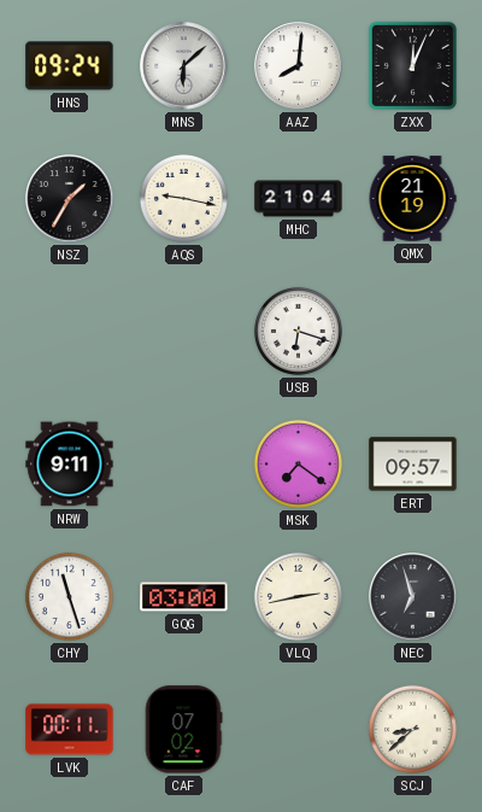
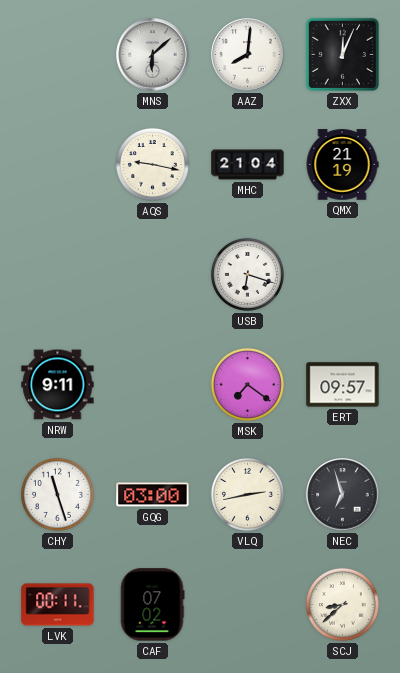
HNS: 09:24 -> none
NSZ: 1:35 -> none
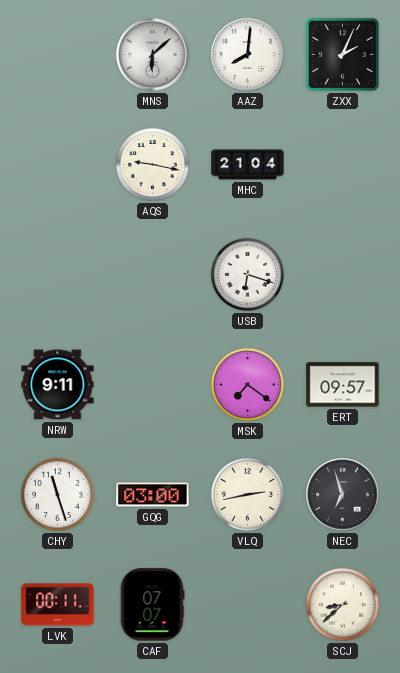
ZXX: 12:04 -> 2:04
QMX: 21:19 -> none
CAF: 07:02 -> 07:07
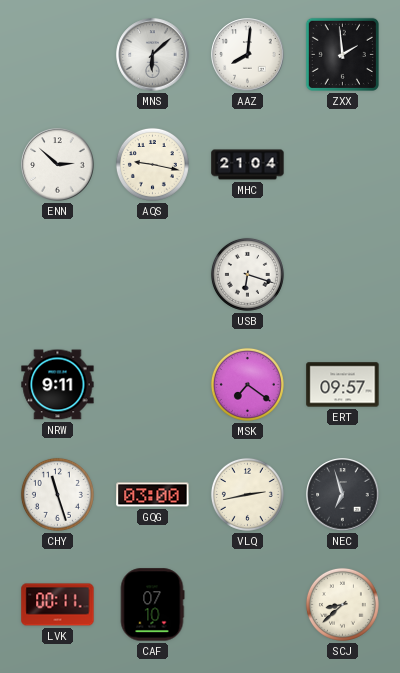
ZXX: 2:04 -> 1:59
ENN: none -> 2:52
CAF: 07:07 -> 07:10
